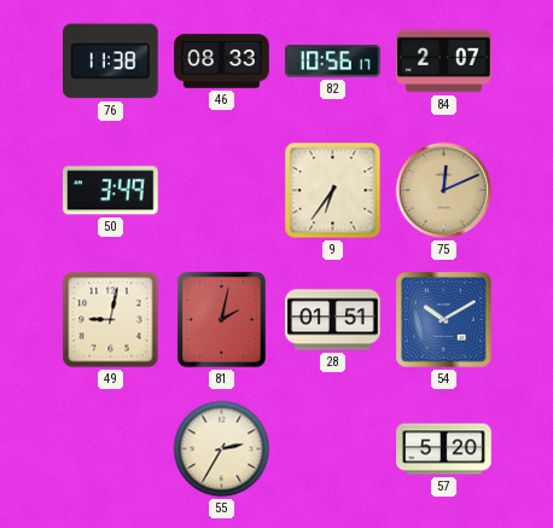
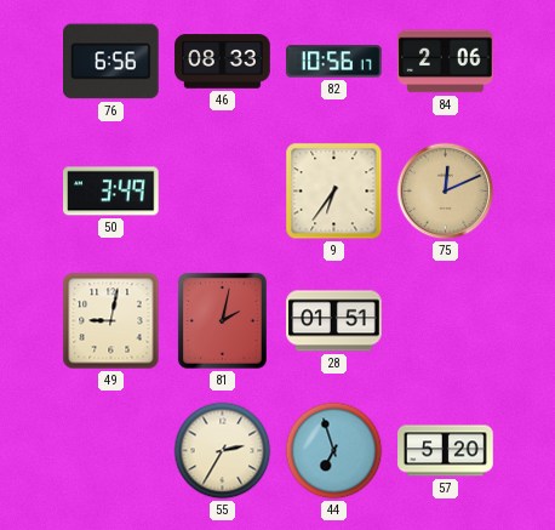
76: 11:38 -> 6:56
84: 2:07 -> 2:06
54: 10:10 -> none
44: none -> 6:57
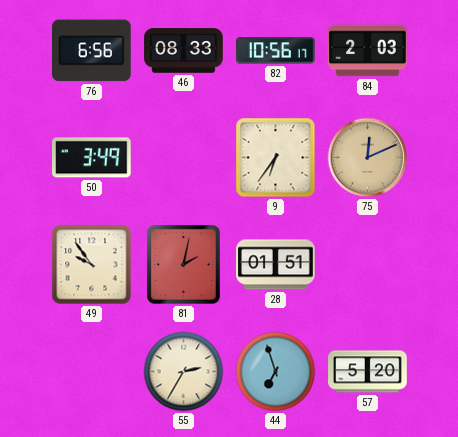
84: 2:06 -> 2:03
49: 9:02 -> 9:54
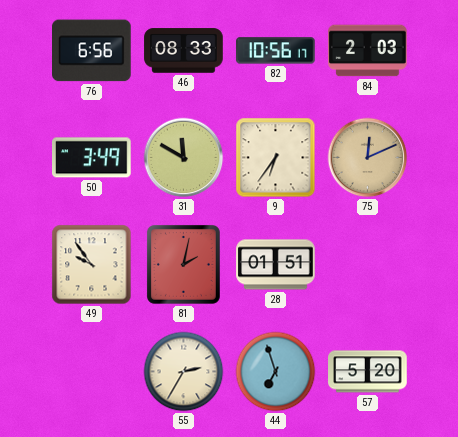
31: none -> 11:50
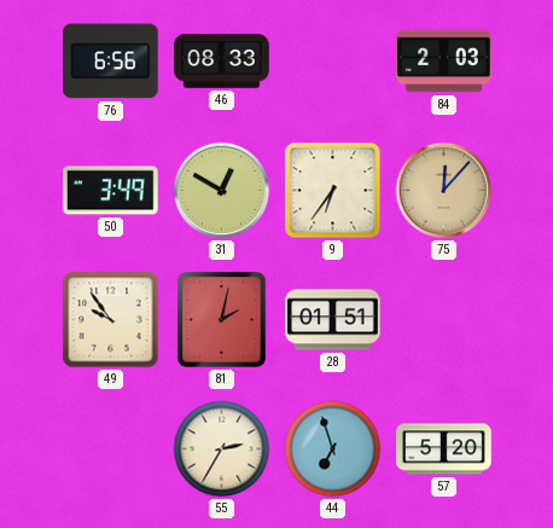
82: 10:56 -> none
31: 11:50 -> 12:50
75: 12:11 -> 12:07
